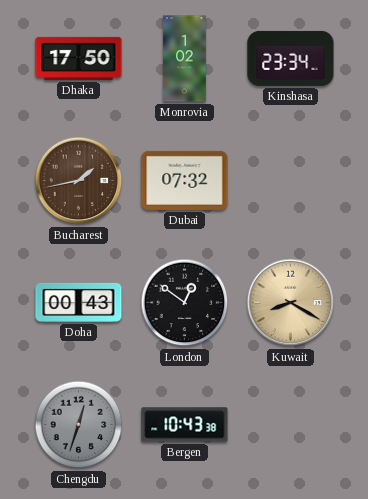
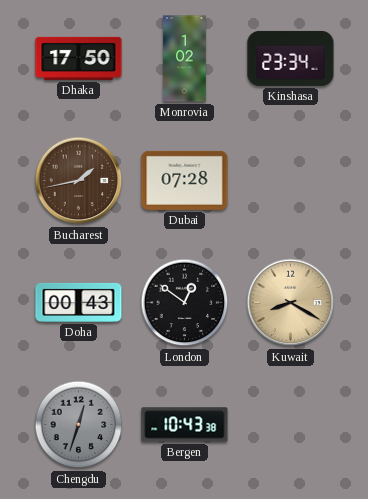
Dubai: 07:32 -> 07:28
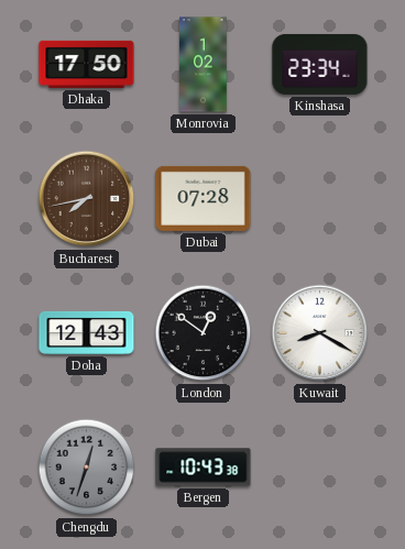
Bucharest: 1:43 -> 7:43
Doha: 00:43 -> 12:43
Kuwait dial: champagne -> white
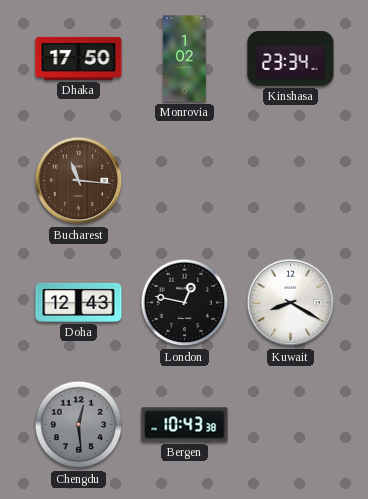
Bucharest: 7:43 -> 11:16
Dubai: 07:28 -> none
London: 12:51 -> 12:47
Chengdu: 12:33 -> 12:29
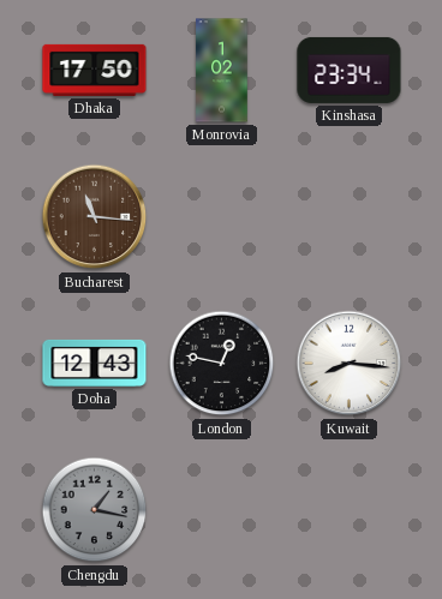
Kuwait: 8:20 -> 8:16
Chengdu: 12:29 -> 1:17
Bergen: 10:43 -> none
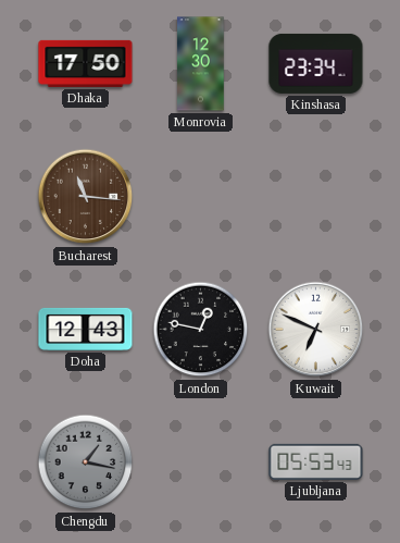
Monrovia: 1:02 -> 12:30
Kuwait: 8:16 -> 6:49
Ljubljana: none -> 05:53
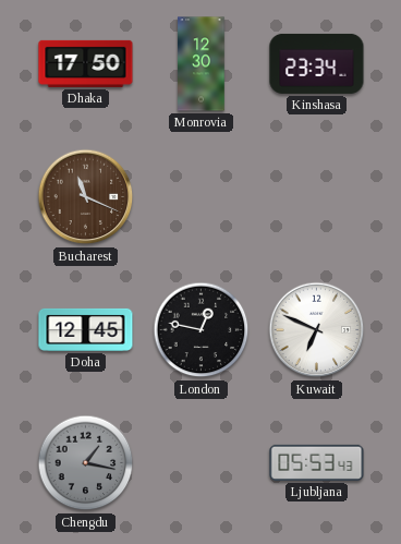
Bucharest: 11:16 -> 11:19
Doha: 12:43 -> 12:45
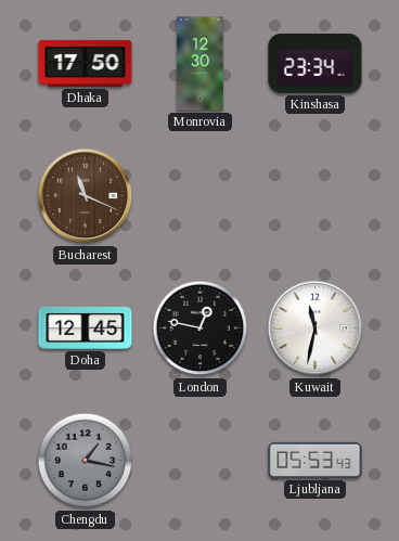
Kuwait: 6:49 -> 11:32
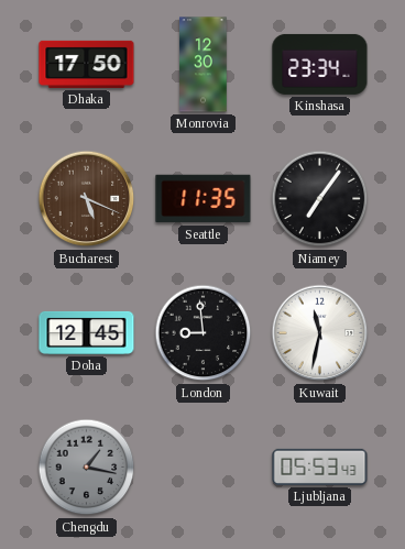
Bucharest: 11:19 -> 5:19
Seattle: none -> 11:35
Niamey: none -> 7:06
London: 12:47 -> 8:59
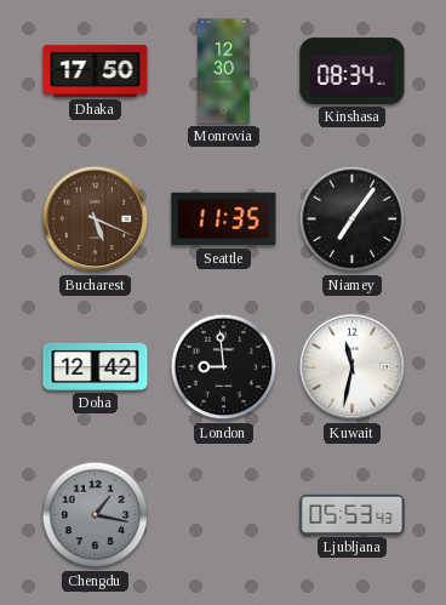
Kinshasa: 23:34 -> 08:34
Doha: 12:45 -> 12:42
